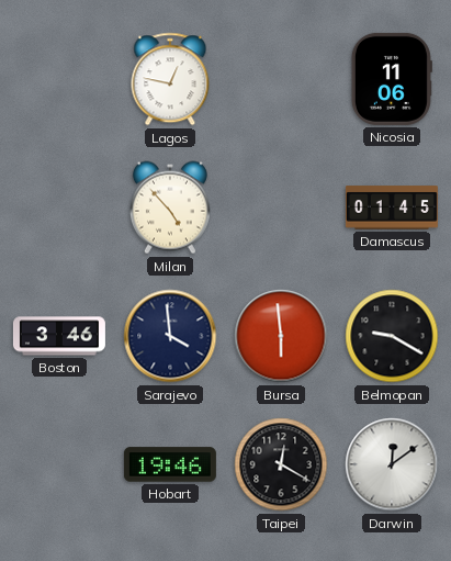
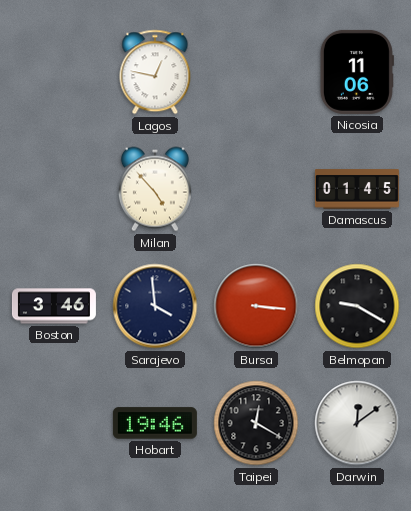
Bursa: 5:59 -> 3:16
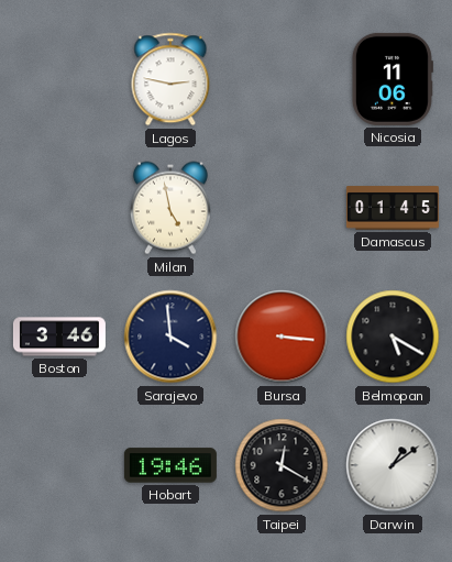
Lagos: 12:47 -> 2:47
Milan: 4:53 -> 4:58
Belmopan: 9:20 -> 5:20
Darwin: 12:09 -> 1:09
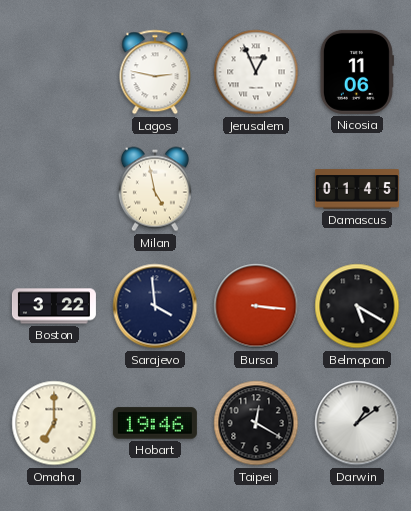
Jerusalem: none -> 12:56
Boston: 3:46 -> 3:22
Omaha: none -> 7:00
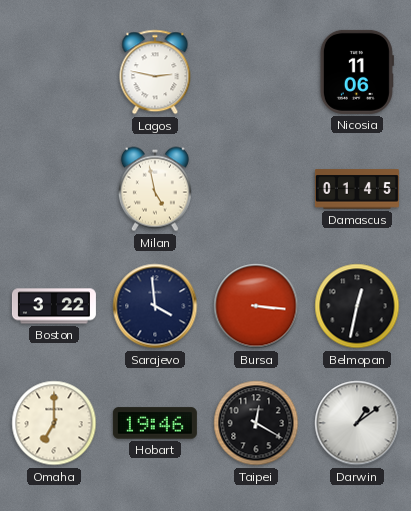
Jerusalem: 12:56 -> none
Belmopan: 5:20 -> 12:32
